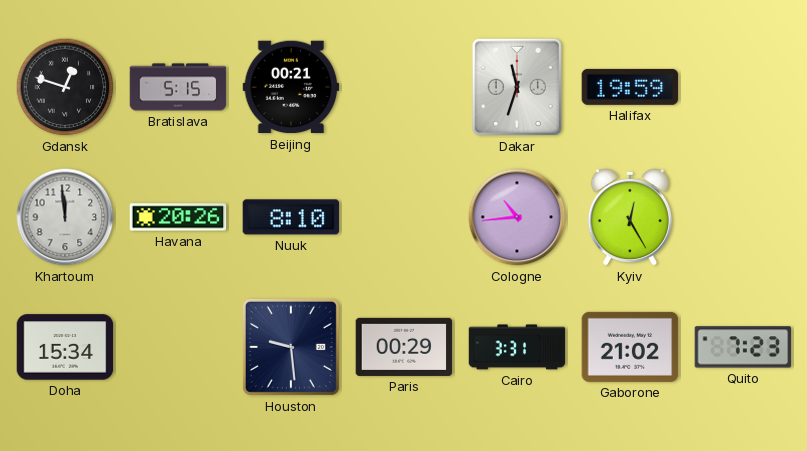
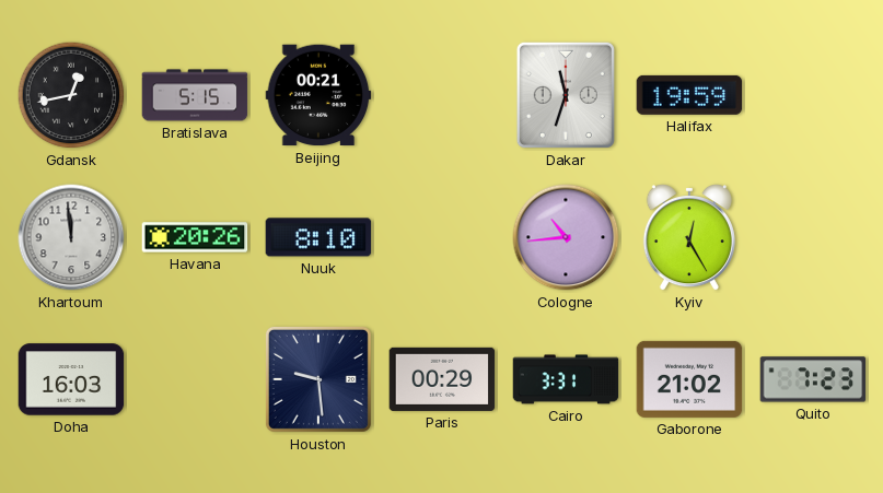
Gdansk: 12:48 -> 12:43
Doha: 15:34 -> 16:03
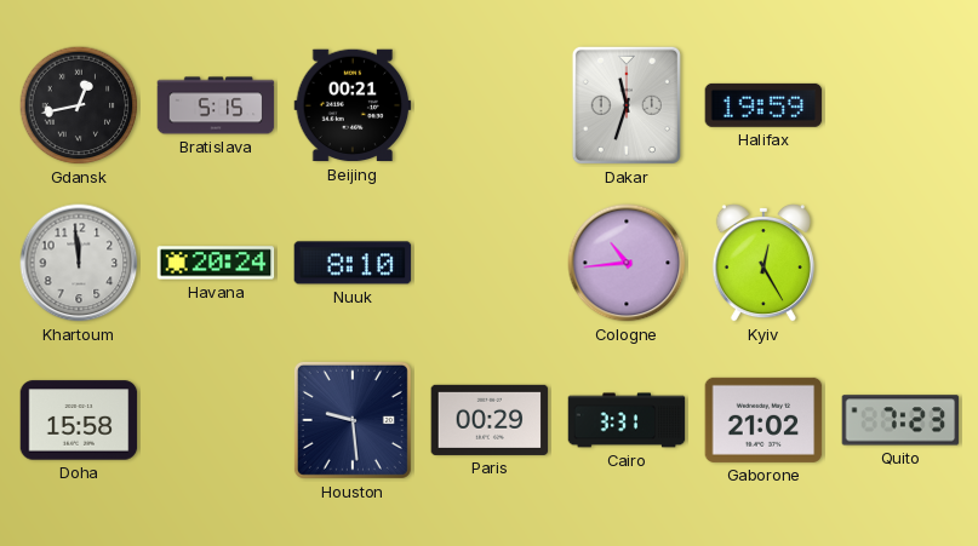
Havana: 20:26 -> 20:24
Doha: 16:03 -> 15:58
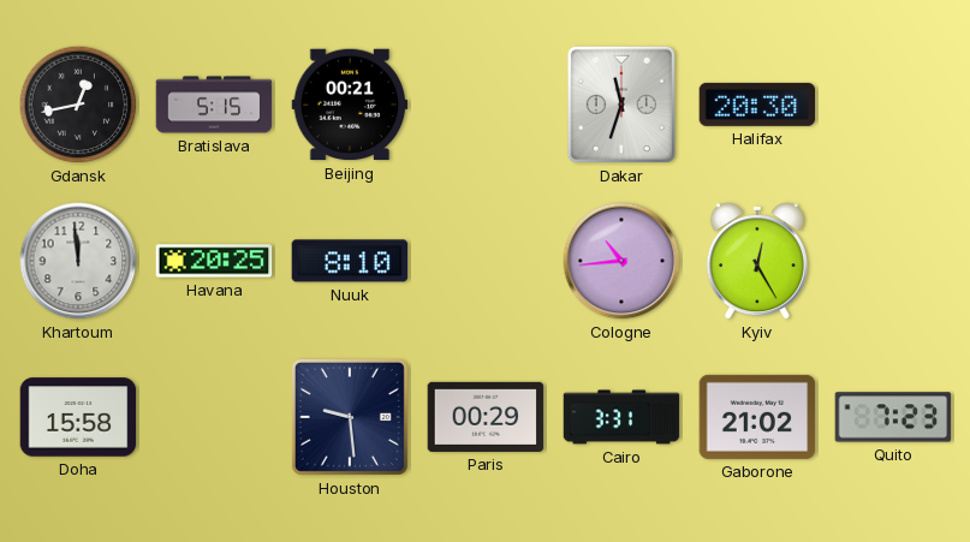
Halifax: 19:59 -> 20:30
Havana: 20:24 -> 20:25
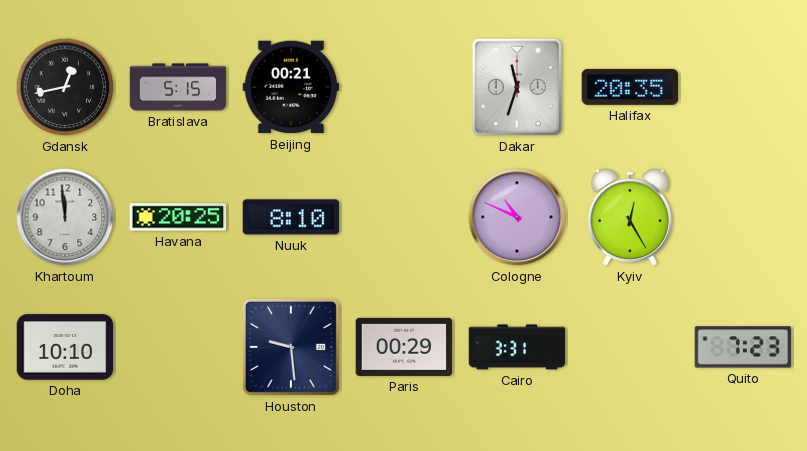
Halifax: 20:30 -> 20:35
Cologne: 10:44 -> 10:49
Doha: 15:58 -> 10:10
Gaborone: 21:02 -> none
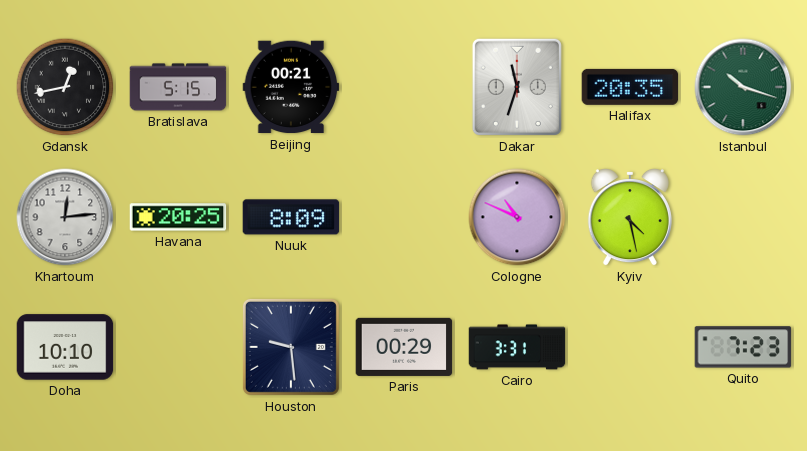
Istanbul: none -> 10:18
Khartoum: 11:59 -> 12:14
Nuuk: 8:10 -> 8:09
Kyiv: 12:25 -> 4:28
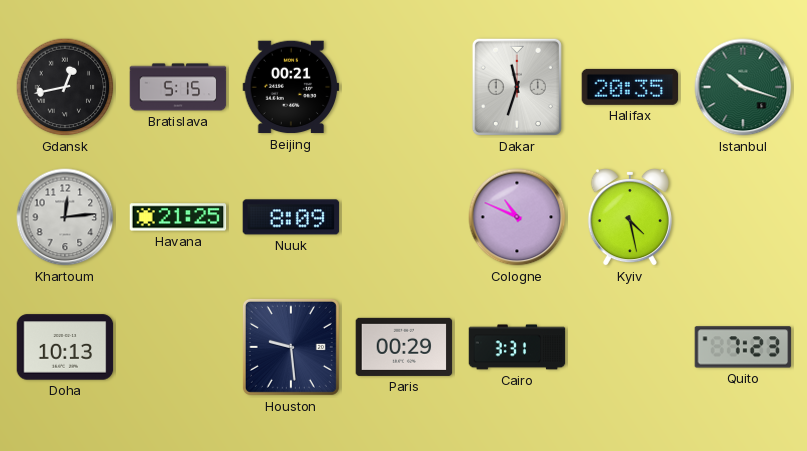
Havana: 20:25 -> 21:25
Doha: 10:10 -> 10:13
